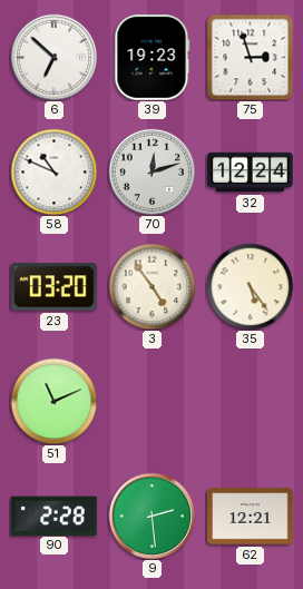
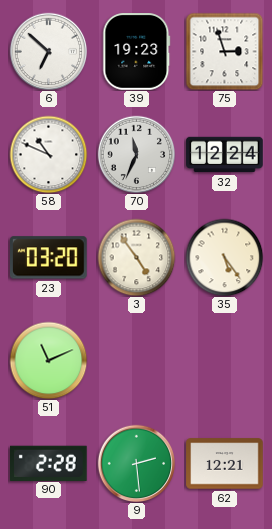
70: 12:12 -> 11:34
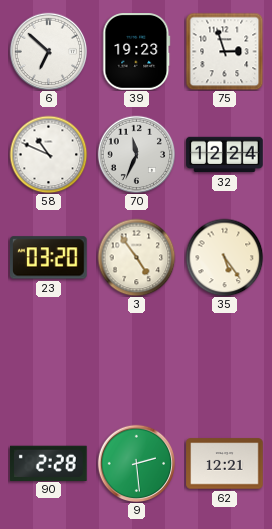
51: 11:11 -> none
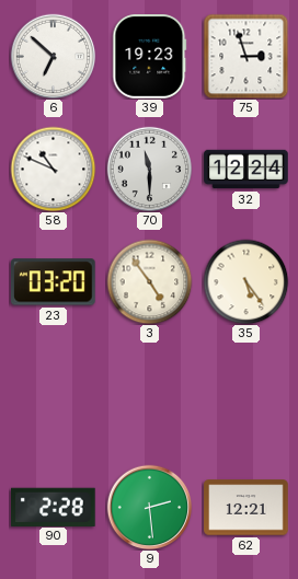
70: 11:34 -> 11:30
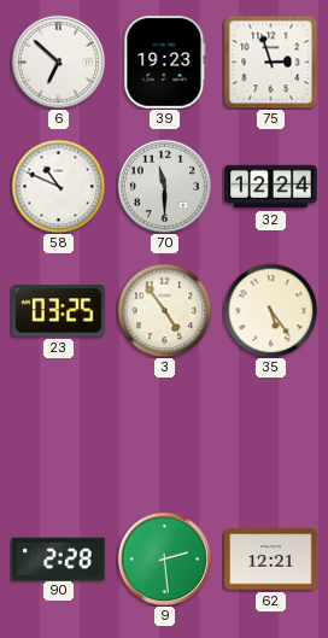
23: 03:20 -> 03:25
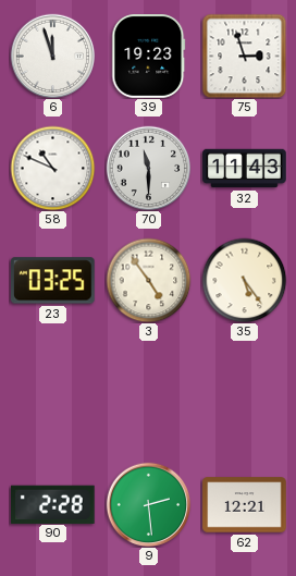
6: 6:52 -> 11:57
32: 12:24 -> 11:43
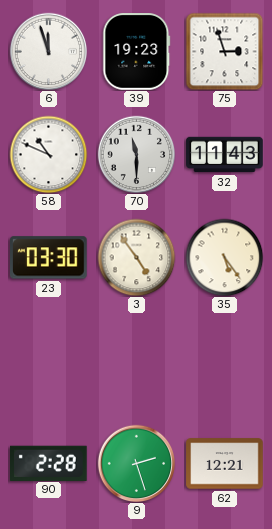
23: 03:25 -> 03:30
9: 2:29 -> 2:27
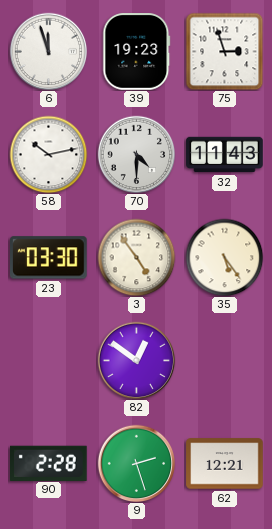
58: 10:49 -> 10:13
70: 11:30 -> 4:30
82: none -> 12:51
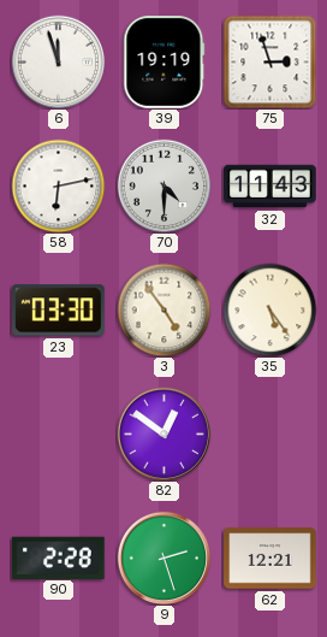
39: 19:23 -> 19:19
58: 10:13 -> 6:13
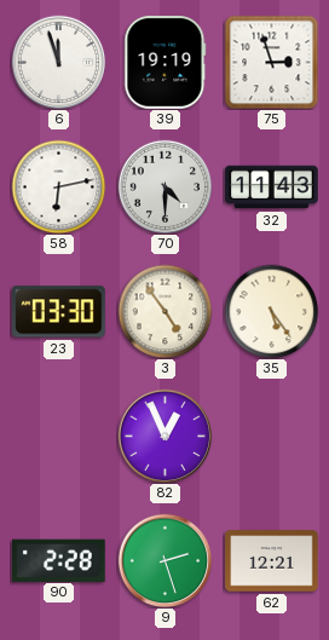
82: 12:51 -> 12:56
